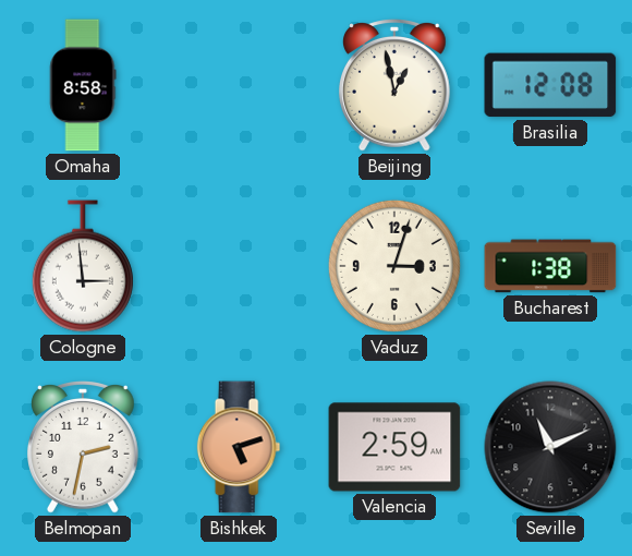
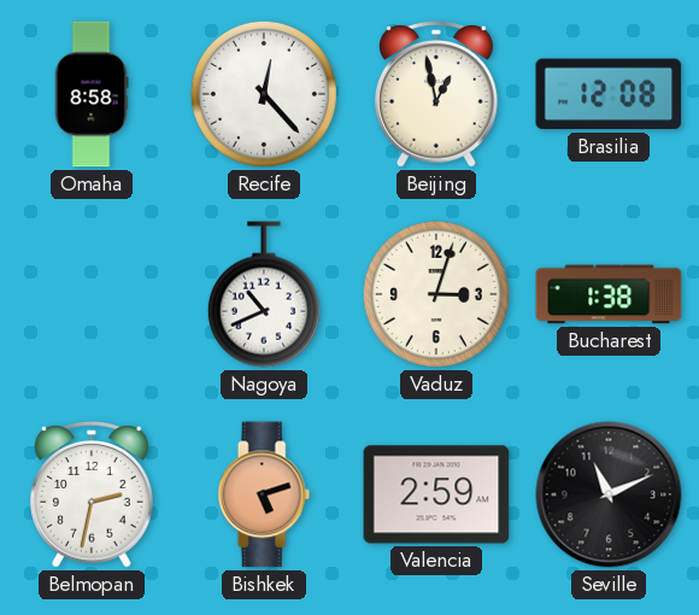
Recife: none -> 12:23
Cologne: 2:59 -> none
Nagoya: none -> 10:41
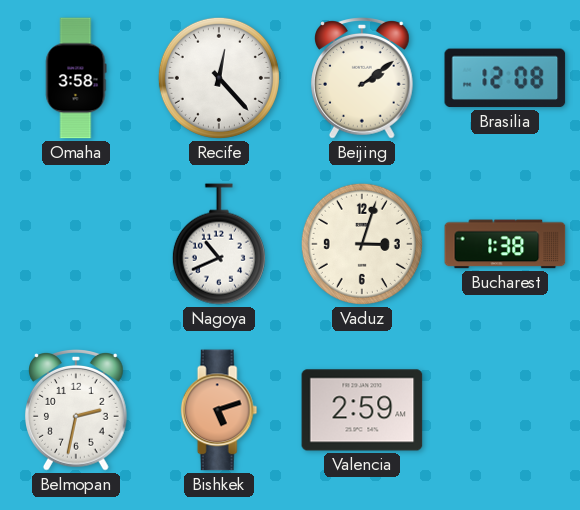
Omaha: 8:58 -> 3:58
Beijing: 12:58 -> 2:09
Seville: 11:11 -> none
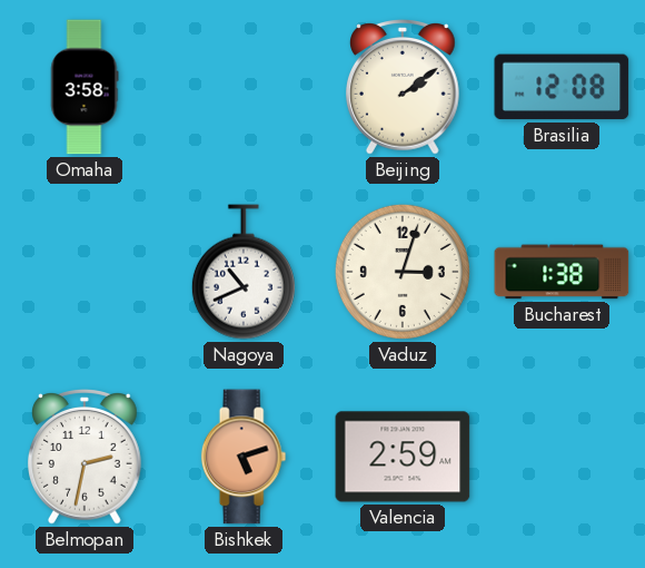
Recife: 12:23 -> none
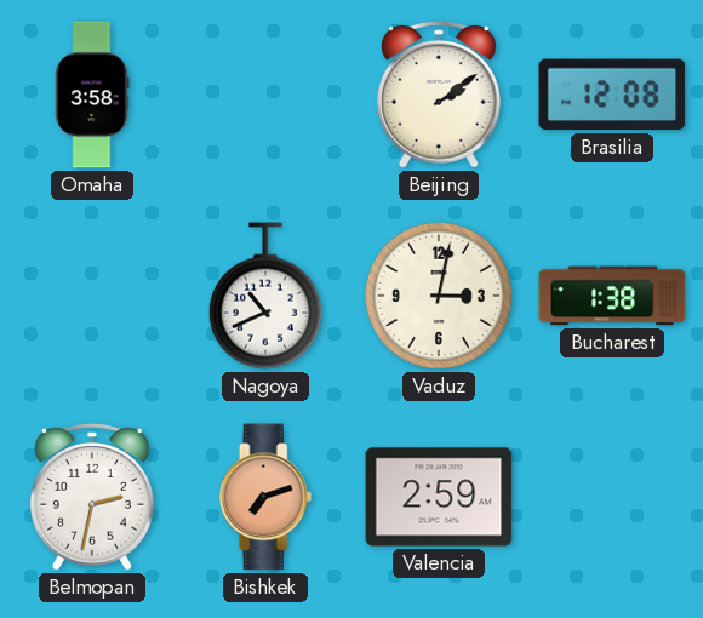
Vaduz: 3:03 -> 3:02
Bishkek: 5:12 -> 7:12
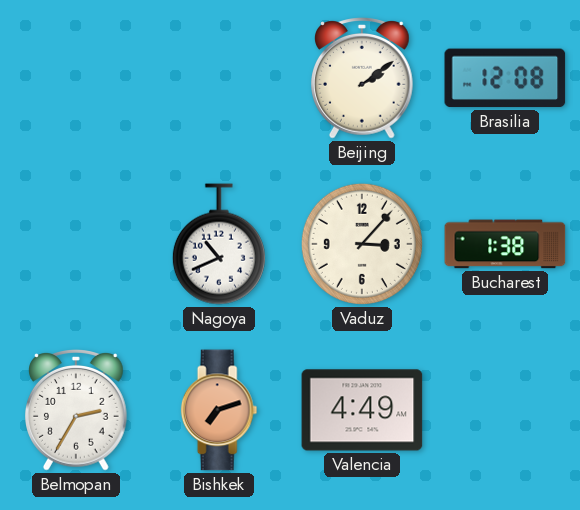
Omaha: 3:58 -> none
Vaduz: 3:02 -> 3:07
Belmopan: 2:32 -> 2:35
Valencia: 2:59 -> 4:49
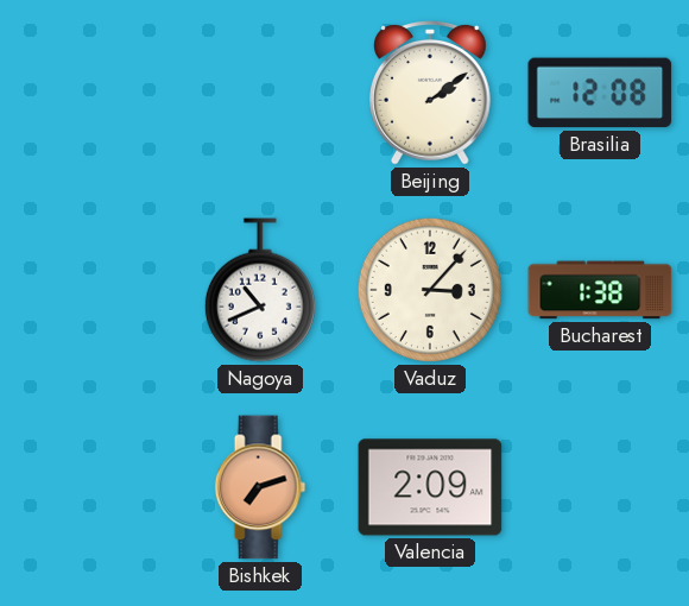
Belmopan: 2:35 -> none
Valencia: 4:49 -> 2:09
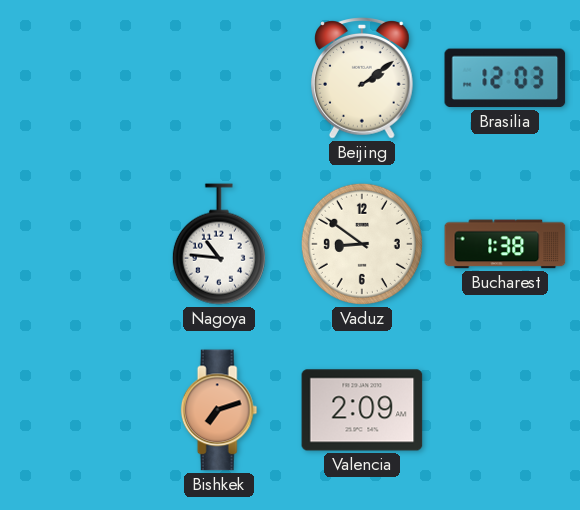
Brasilia: 12:08 -> 12:03
Nagoya: 10:41 -> 10:46
Vaduz: 3:07 -> 8:51
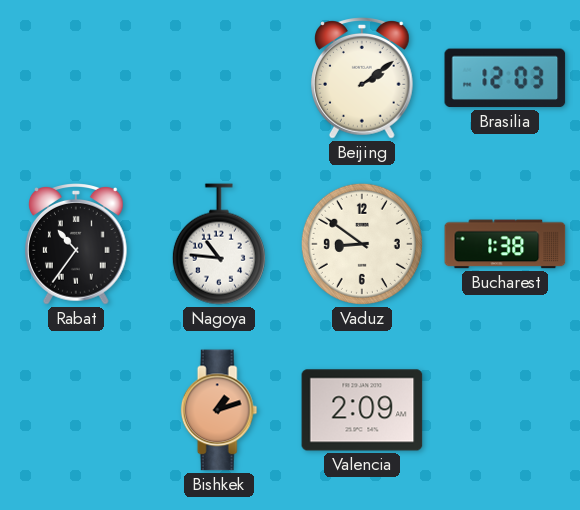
Rabat: none -> 10:36
Bishkek: 7:12 -> 1:12
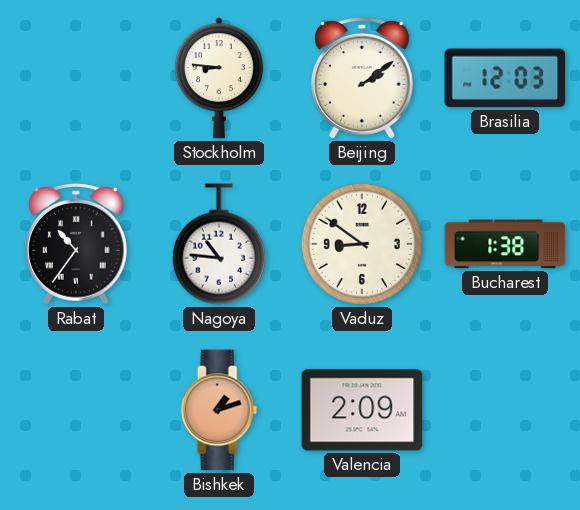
Stockholm: none -> 8:46
